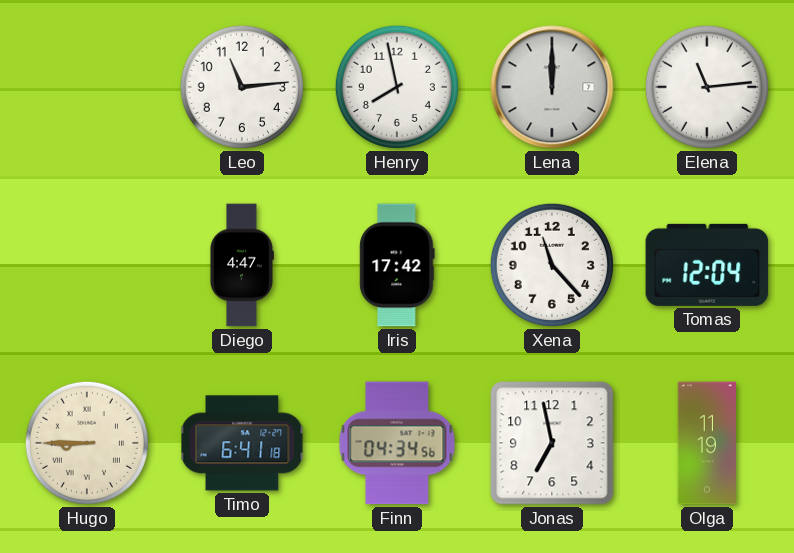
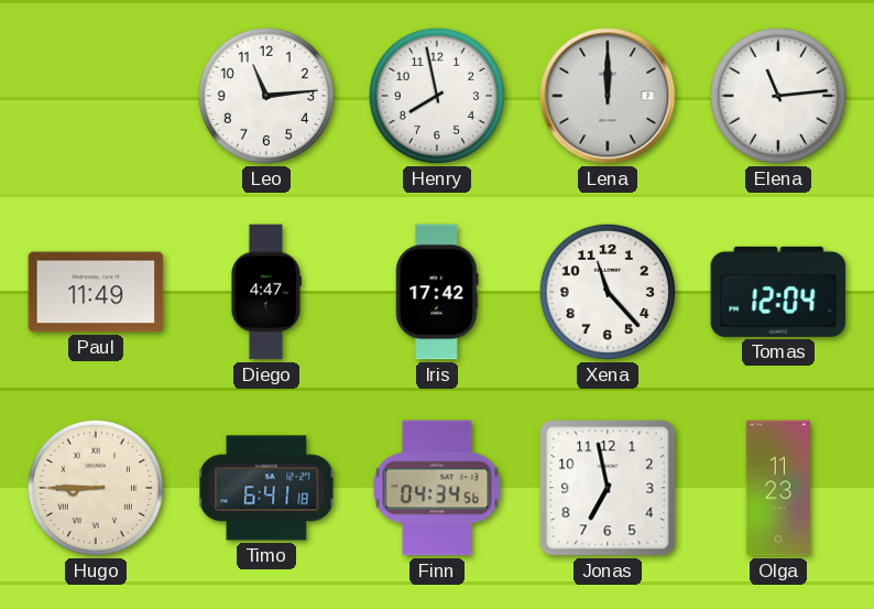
Paul: none -> 11:49
Olga: 11:19 -> 11:23
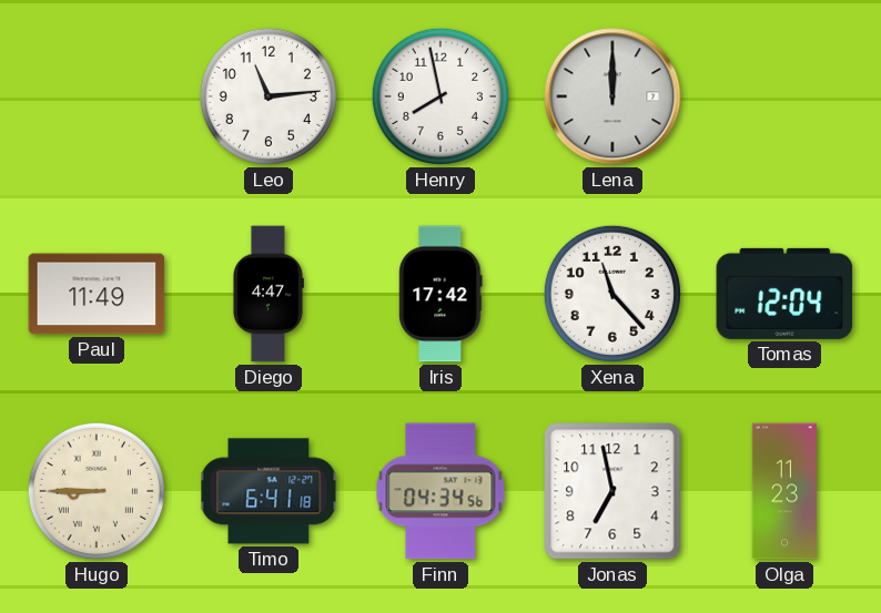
Elena: 11:14 -> none
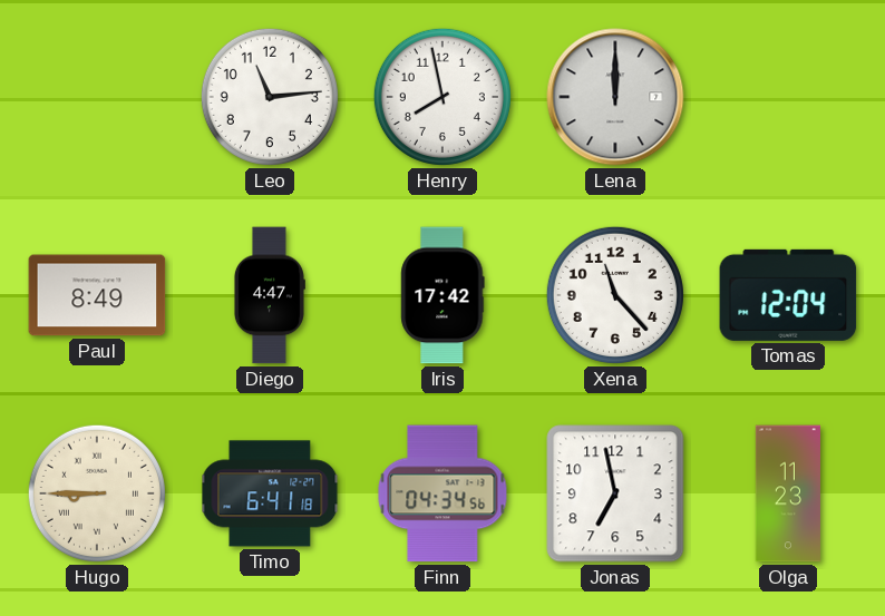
Paul: 11:49 -> 8:49
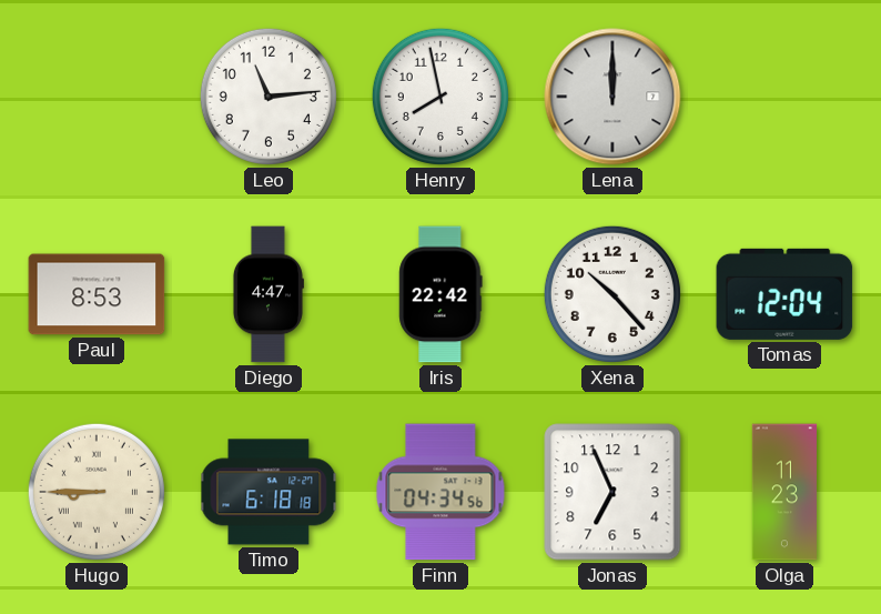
Paul: 8:49 -> 8:53
Iris: 17:42 -> 22:42
Xena: 11:23 -> 10:23
Timo: 6:41 -> 6:18
Jonas: 6:58 -> 6:56
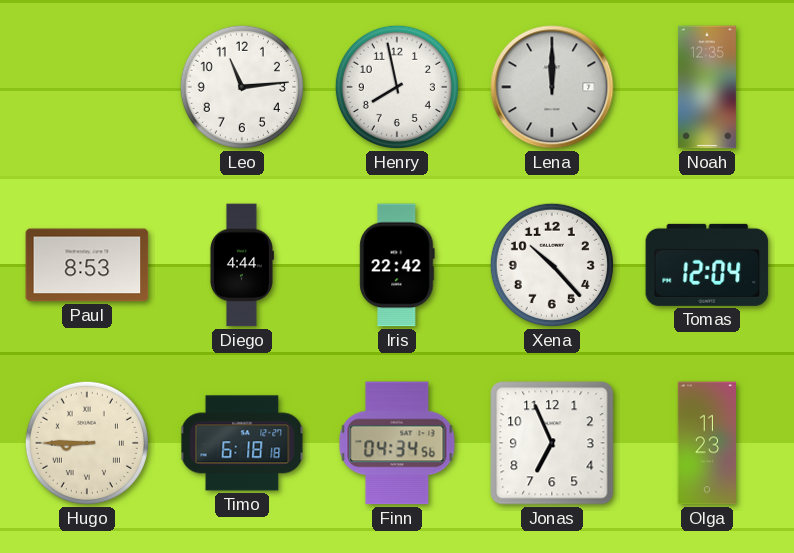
Noah: none -> 12:35
Diego: 4:47 -> 4:44
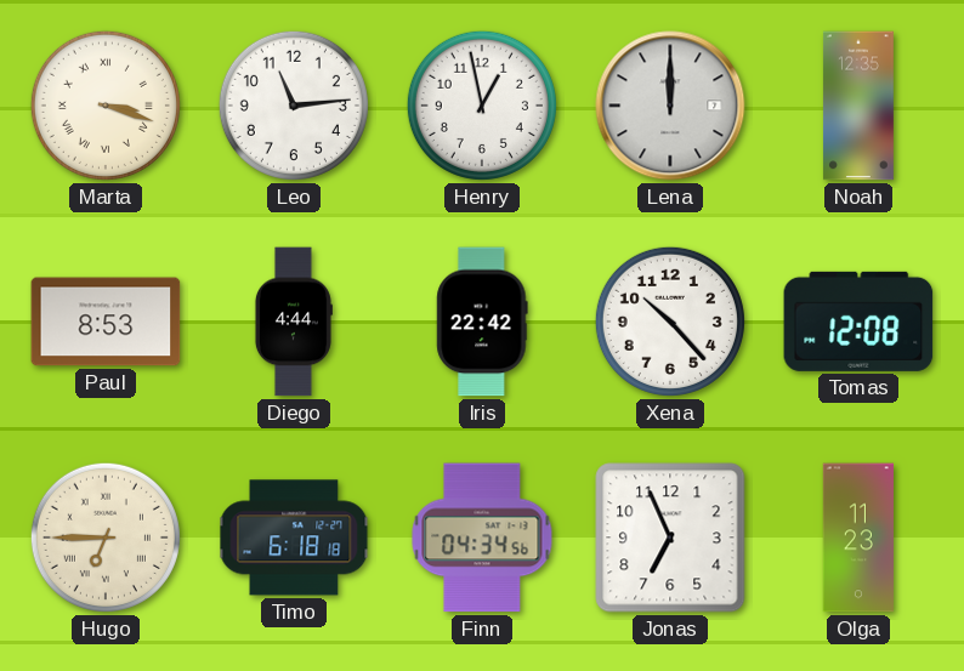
Marta: none -> 3:18
Henry: 7:58 -> 12:58
Tomas: 12:04 -> 12:08
Hugo: 8:45 -> 6:45
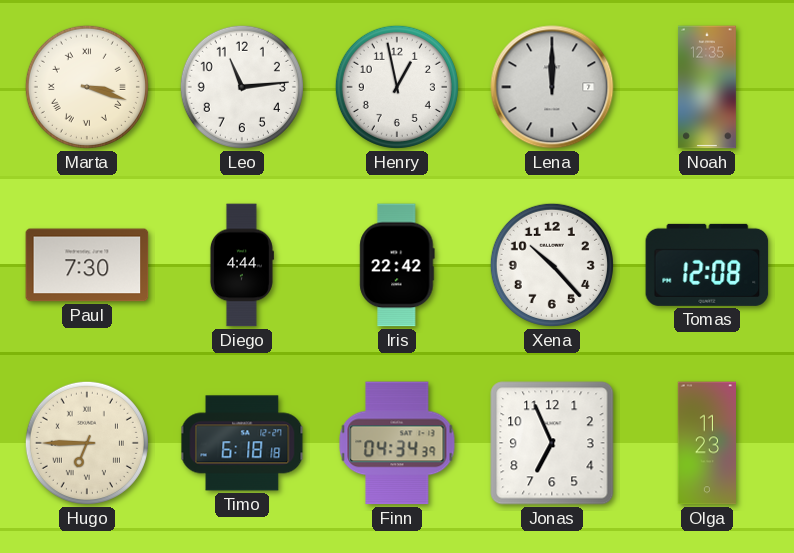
Paul: 8:53 -> 7:30
Finn: 04:34:56 -> 04:34:39
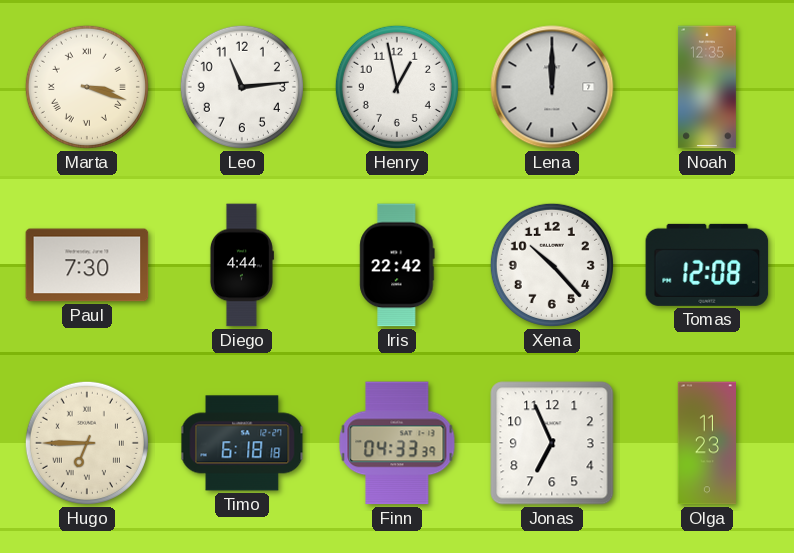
Finn: 04:34 -> 04:33
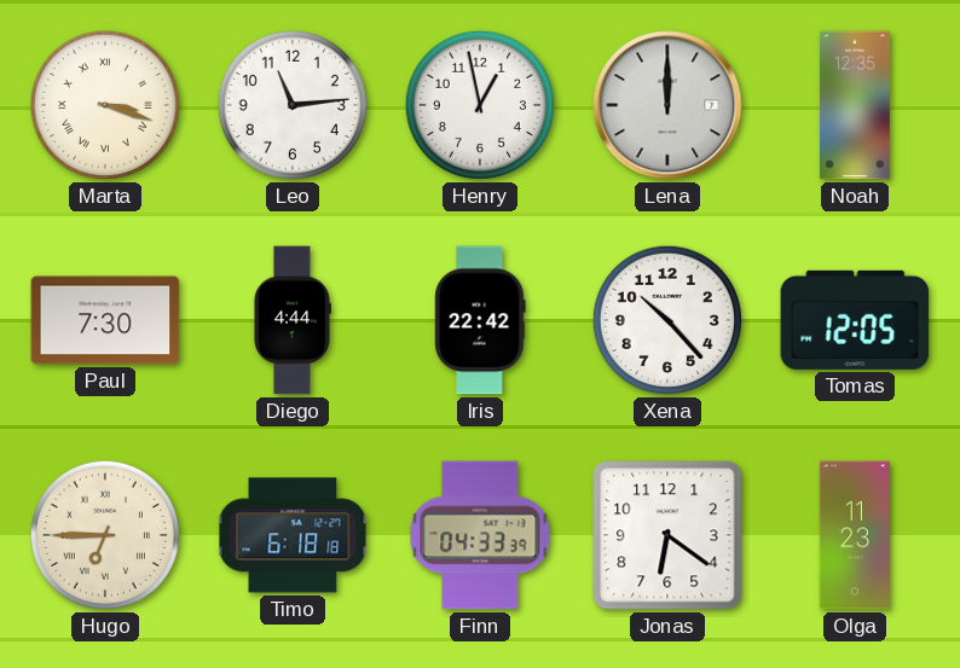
Tomas: 12:08 -> 12:05
Jonas: 6:56 -> 6:21
